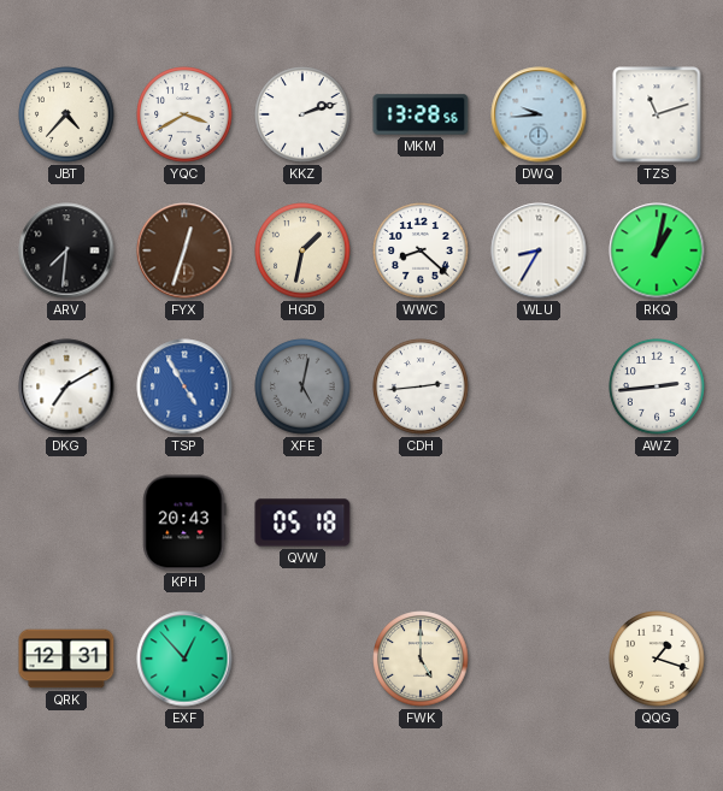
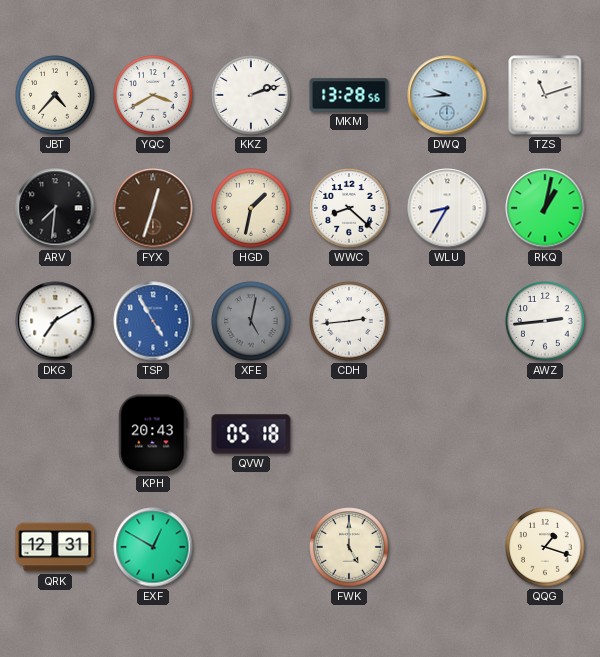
EXF: 12:53 -> 12:50
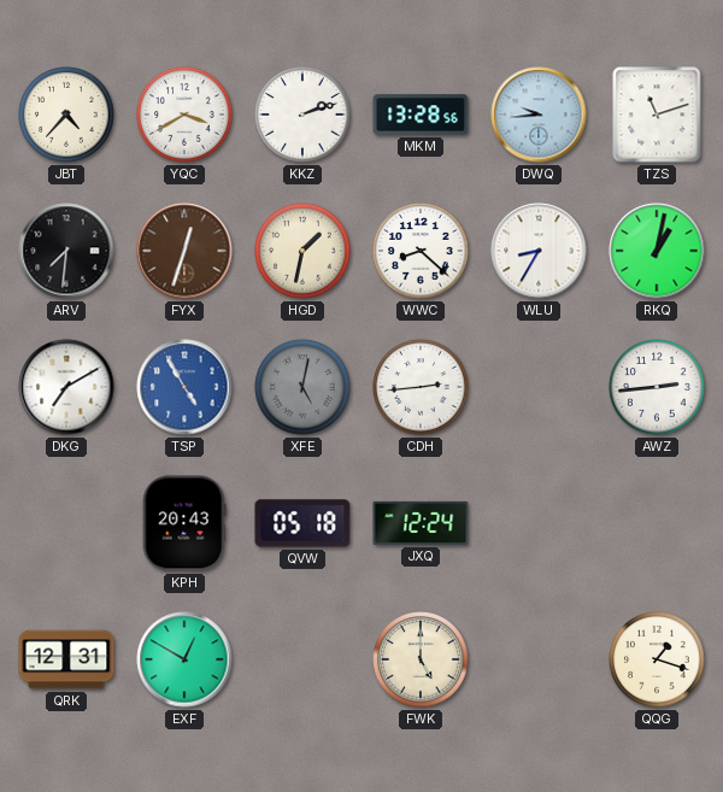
JXQ: none -> 12:24
